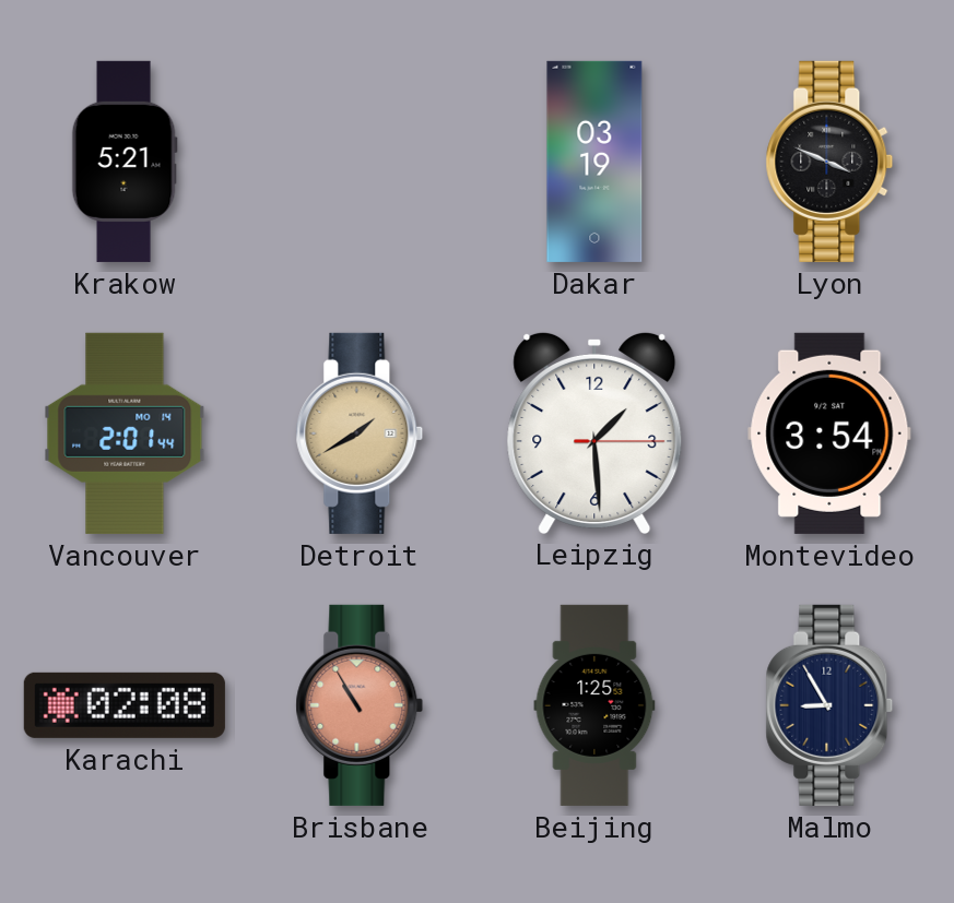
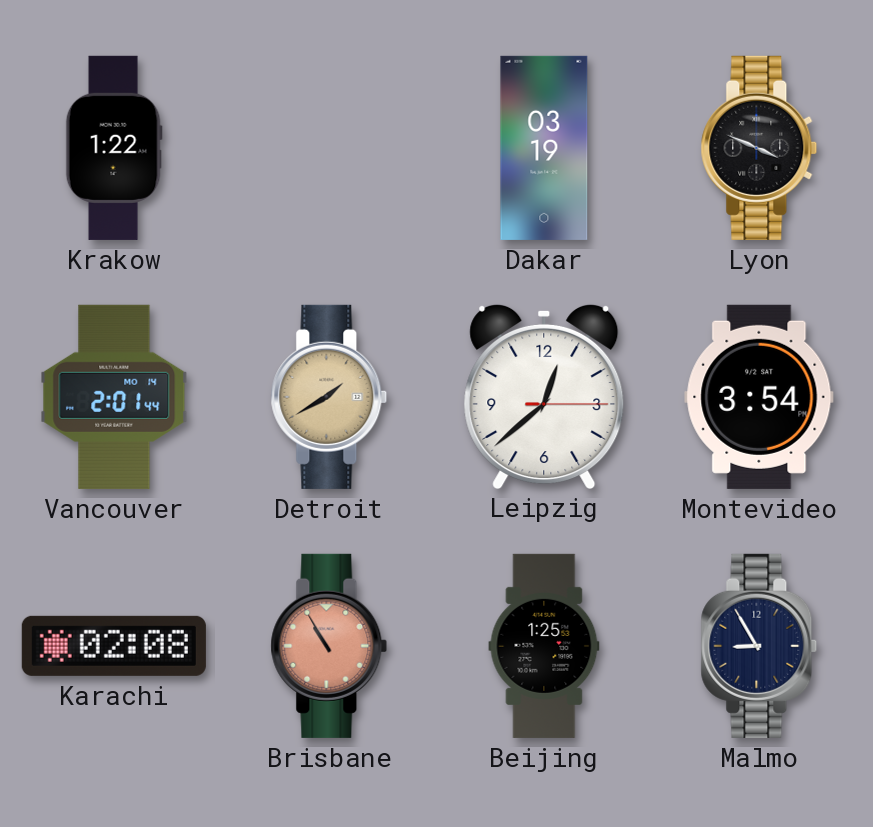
Krakow: 5:21 -> 1:22
Leipzig: 1:29 -> 12:38
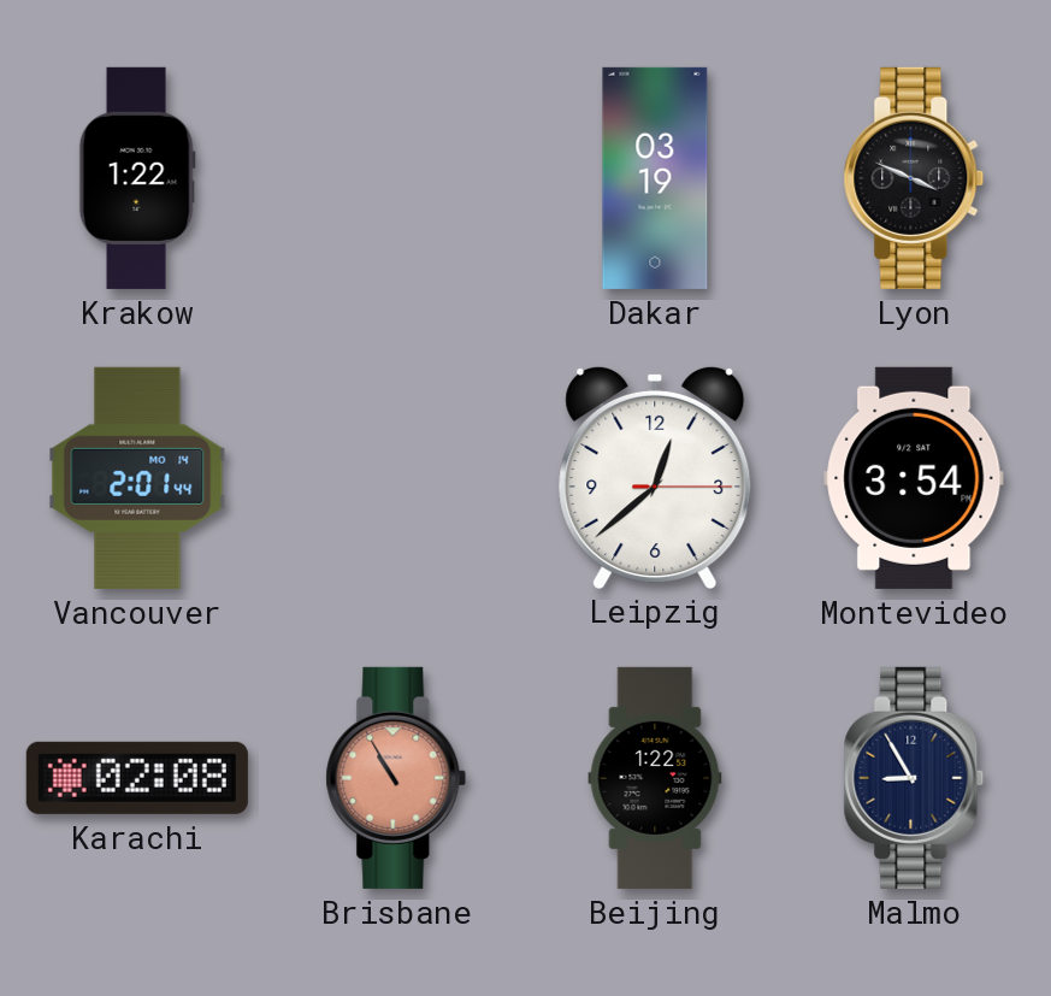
Detroit: 1:40 -> none
Beijing: 1:25 -> 1:22
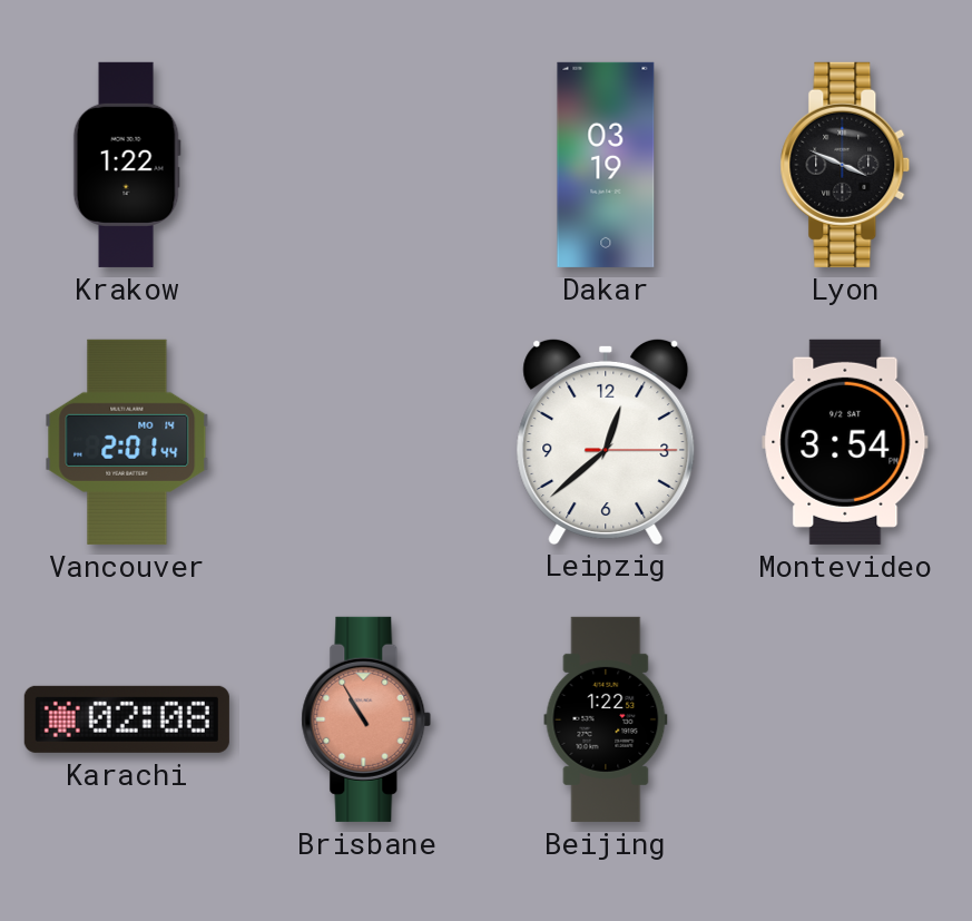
Malmo: 8:55 -> none
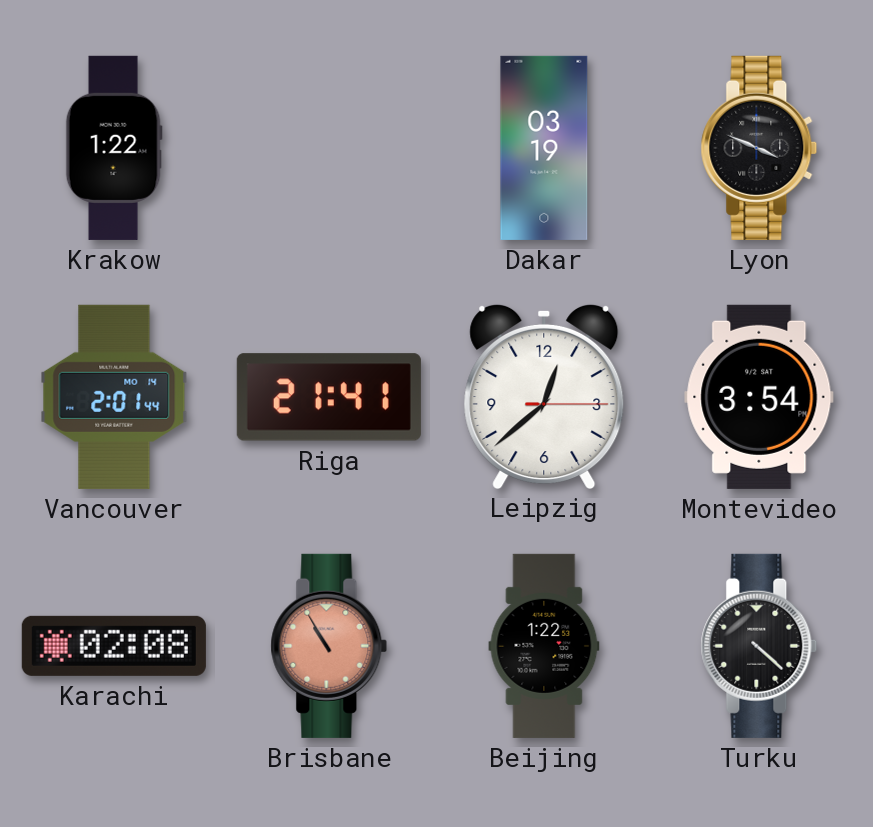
Riga: none -> 21:41
Turku: none -> 4:22
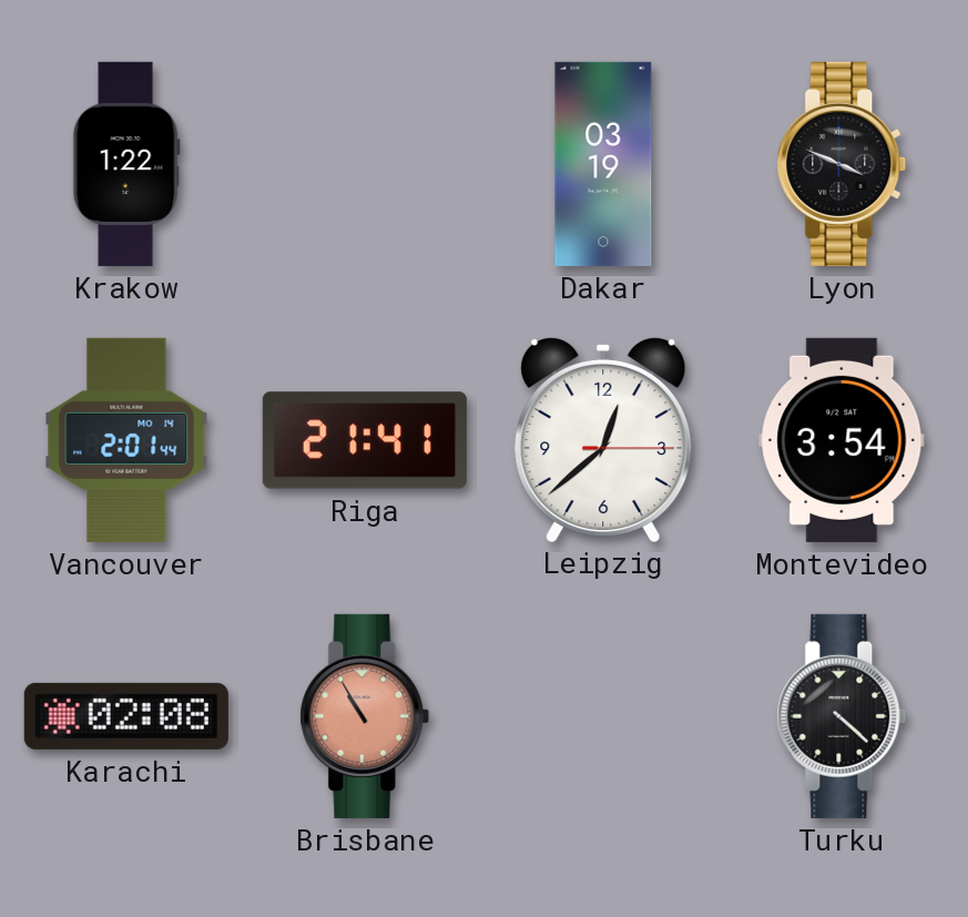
Beijing: 1:22 -> none
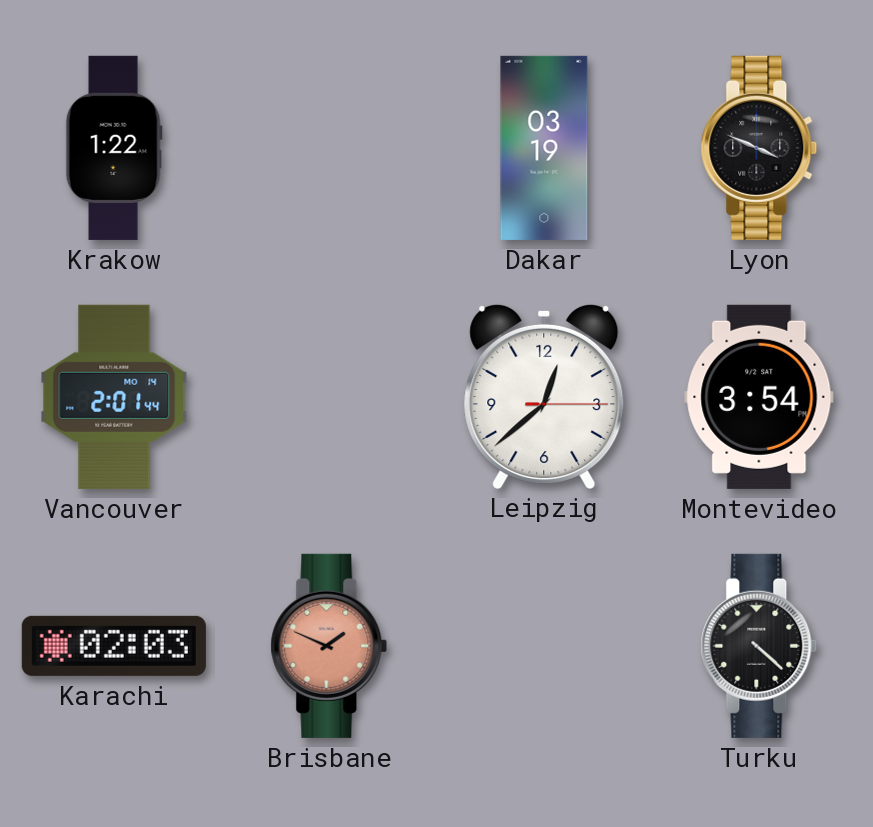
Riga: 21:41 -> none
Karachi: 02:08 -> 02:03
Brisbane: 10:55 -> 1:49
